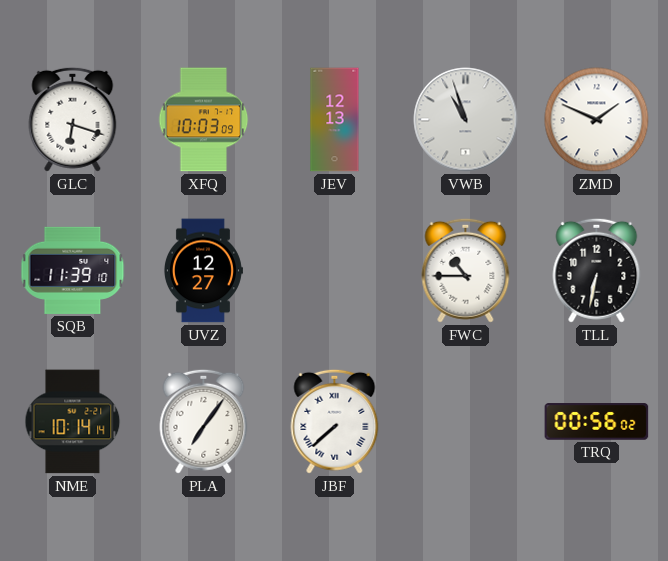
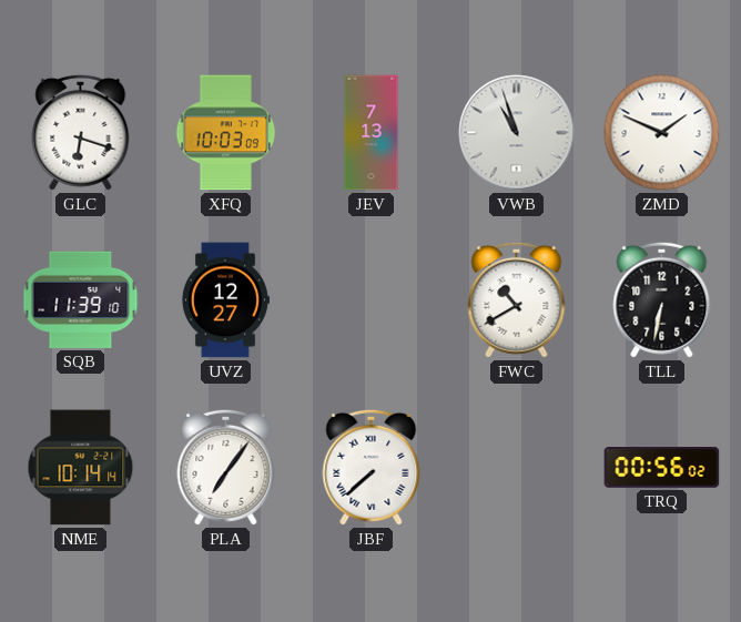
JEV: 12:13 -> 7:13
FWC: 10:45 -> 10:40
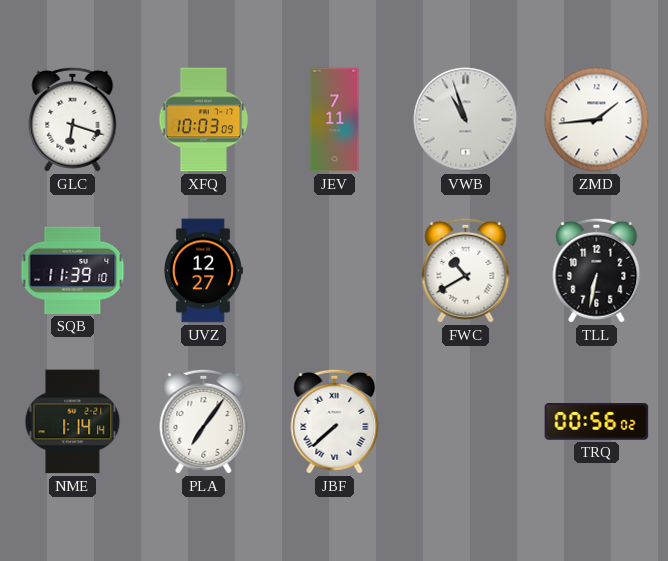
JEV: 7:13 -> 7:11
ZMD: 1:49 -> 1:44
NME: 10:14 -> 1:14
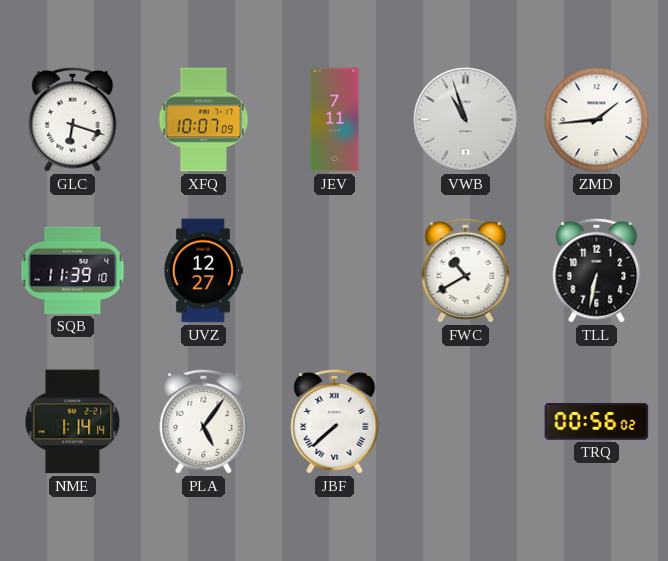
XFQ: 10:03 -> 10:07
PLA: 7:06 -> 5:06
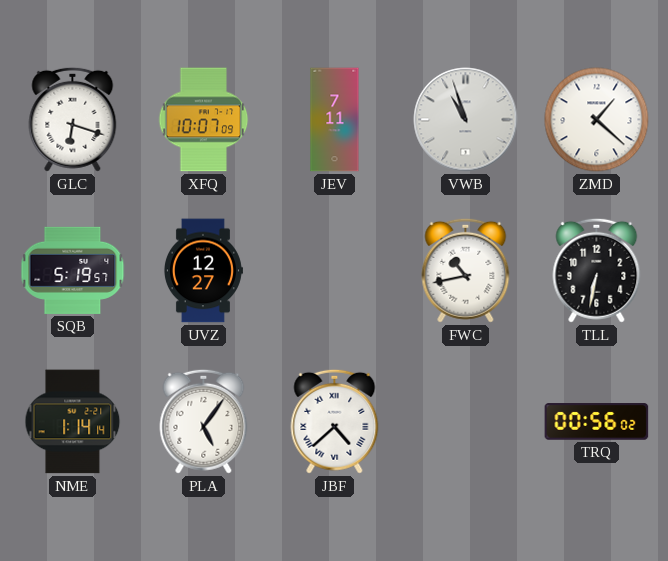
ZMD: 1:44 -> 1:22
SQB: 11:39 -> 5:19
FWC: 10:40 -> 10:43
JBF: 7:38 -> 4:38
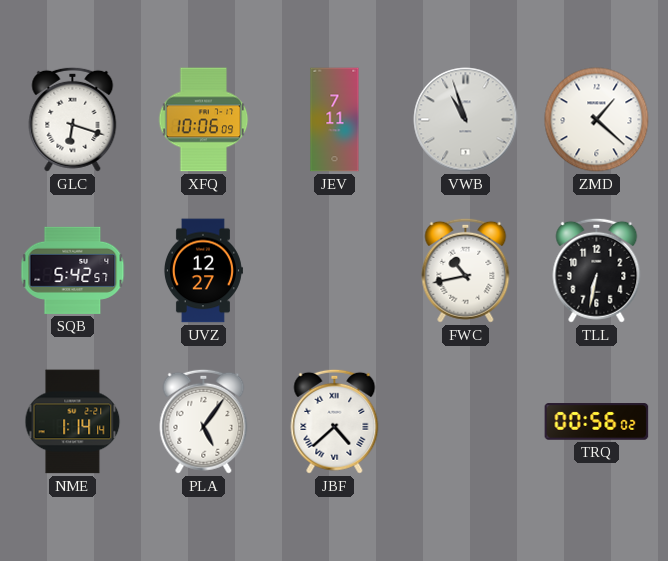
XFQ: 10:07 -> 10:06
SQB: 5:19 -> 5:42
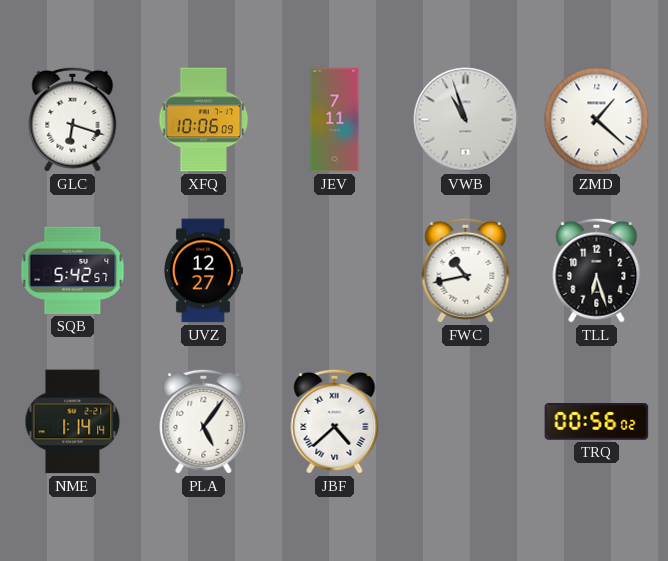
TLL: 6:32 -> 6:27
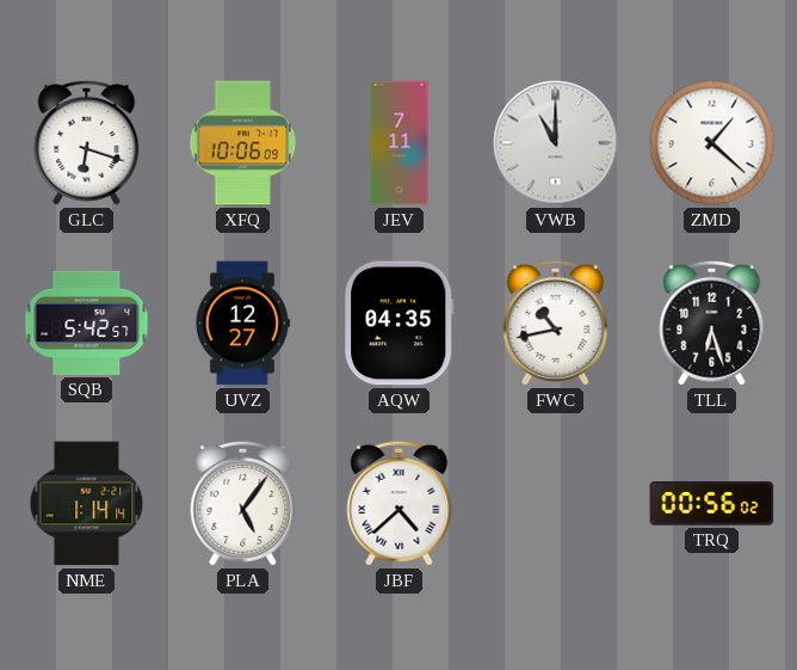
VWB: 10:57 -> 11:00
AQW: none -> 04:35
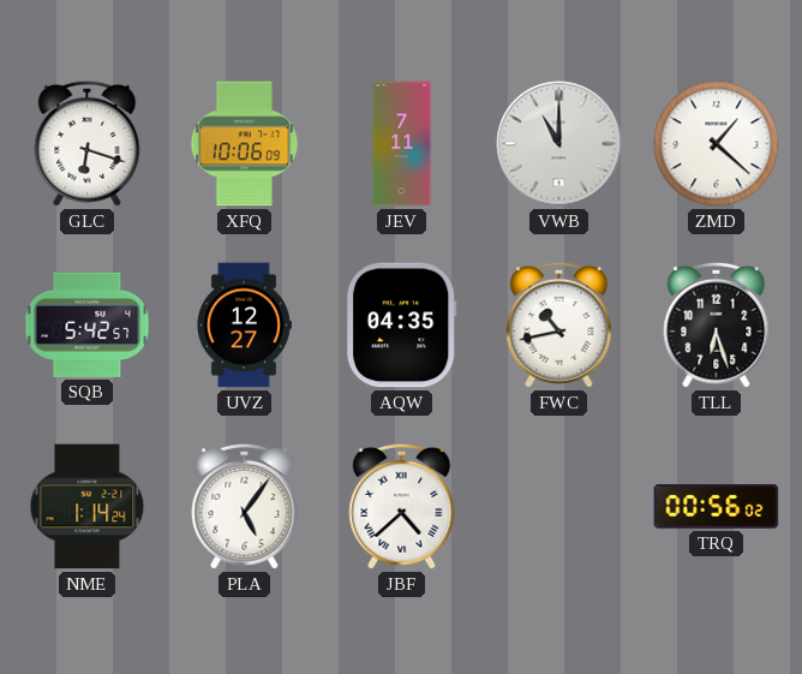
NME: 1:14:14 -> 1:14:24
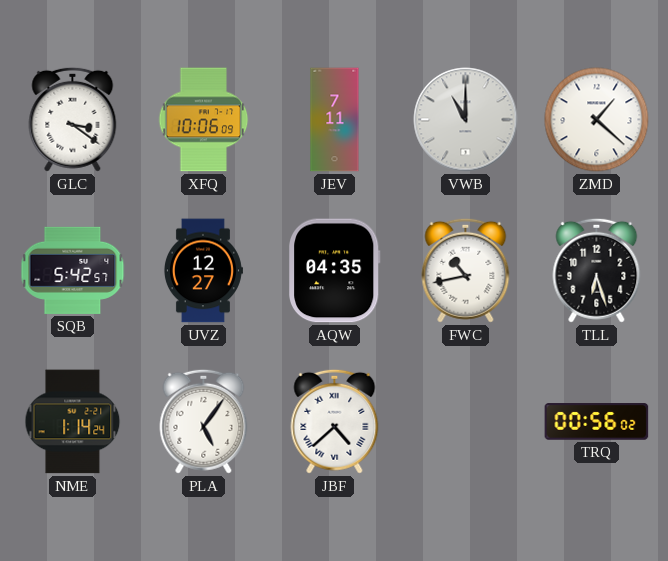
GLC: 6:18 -> 3:21
